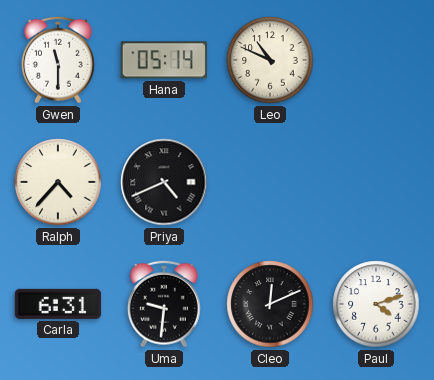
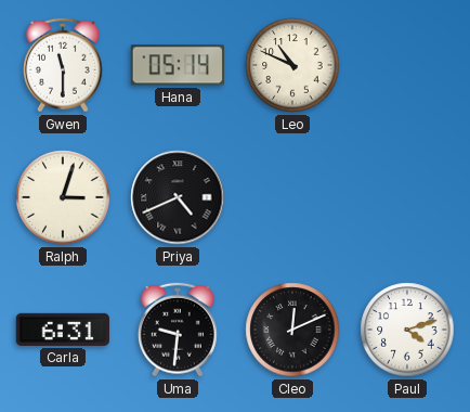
Ralph: 4:37 -> 3:03
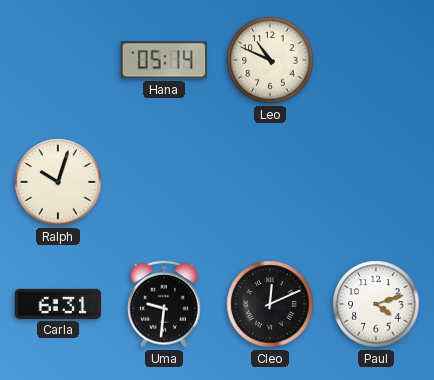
Gwen: 11:30 -> none
Ralph: 3:03 -> 10:03
Priya: 4:41 -> none
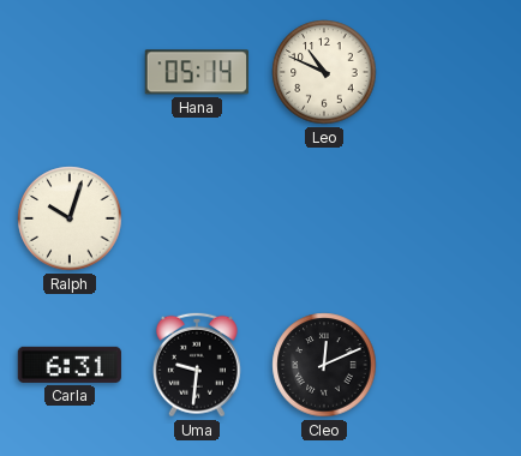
Paul: 4:12 -> none
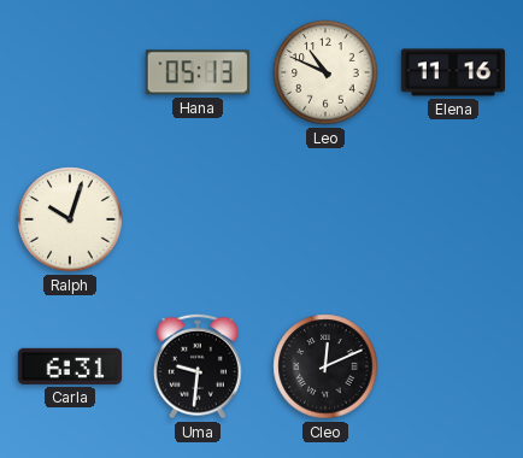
Hana: 05:14 -> 05:13
Elena: none -> 11:16
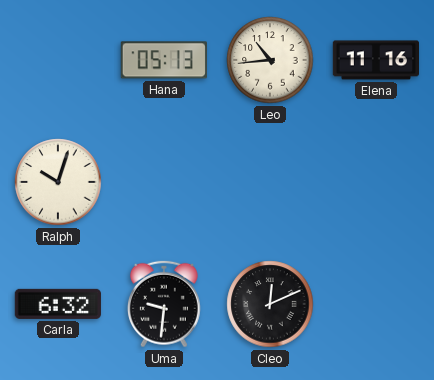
Leo: 10:49 -> 10:44
Carla: 6:31 -> 6:32
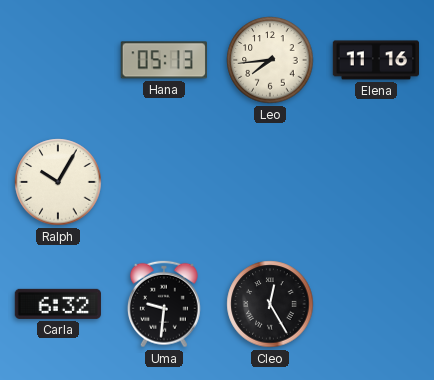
Leo: 10:44 -> 7:44
Ralph: 10:03 -> 10:05
Cleo: 12:11 -> 12:25
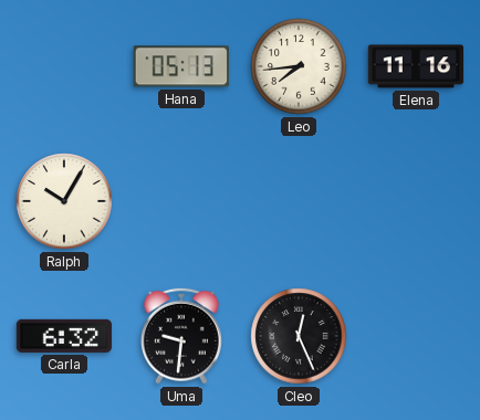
Cleo: 12:25 -> 12:26
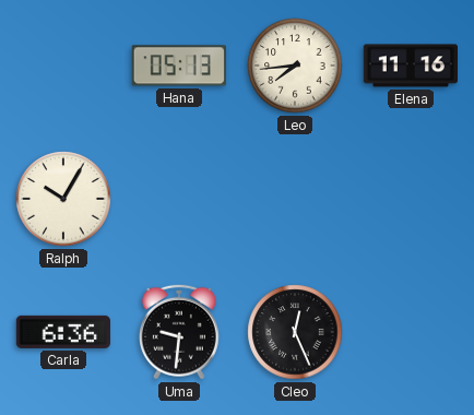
Carla: 6:32 -> 6:36
